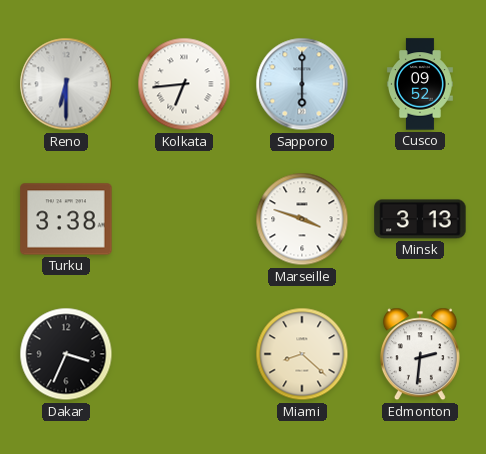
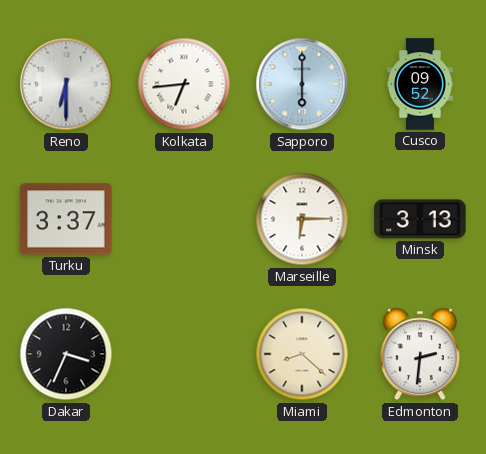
Turku: 3:38 -> 3:37
Marseille: 3:48 -> 6:15
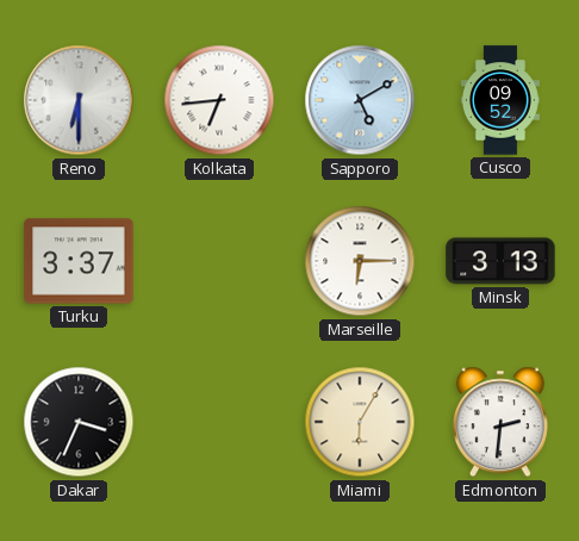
Sapporo: 6:00 -> 5:10
Miami: 8:22 -> 6:05
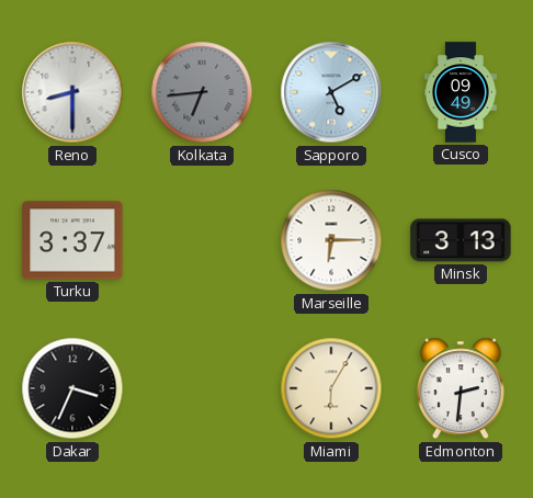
Reno: 6:30 -> 8:30
Kolkata dial: white -> grey
Cusco: 09:52 -> 09:49
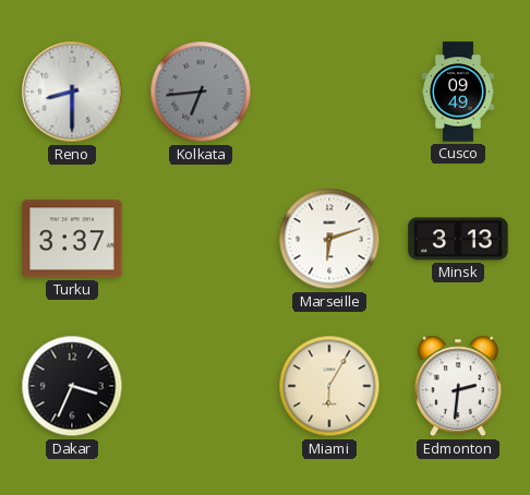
Sapporo: 5:10 -> none
Marseille: 6:15 -> 6:12
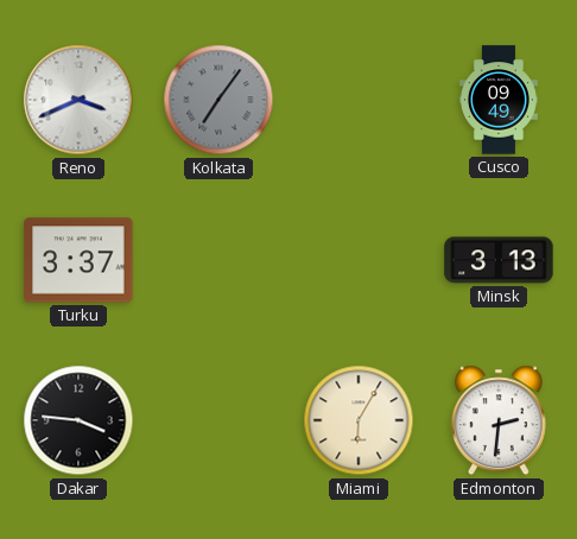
Reno: 8:30 -> 3:41
Kolkata: 6:44 -> 7:06
Marseille: 6:12 -> none
Dakar: 3:34 -> 3:46
